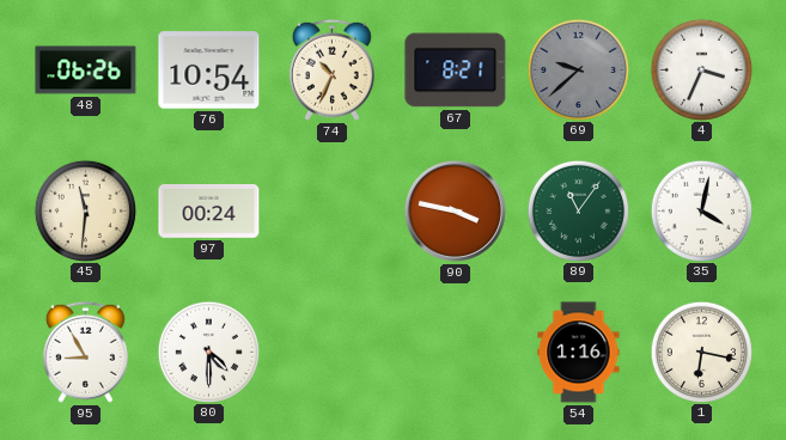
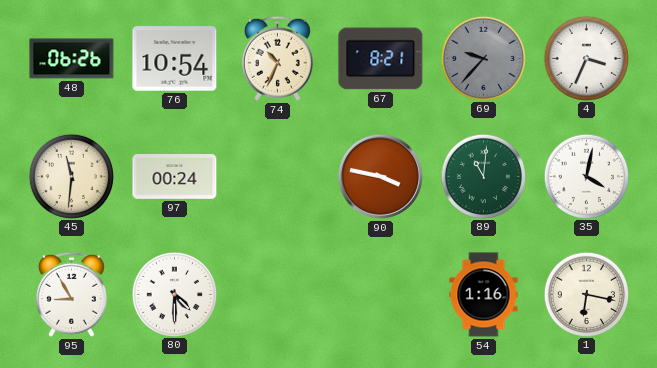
69: 9:38 -> 9:37
89: 11:06 -> 11:01
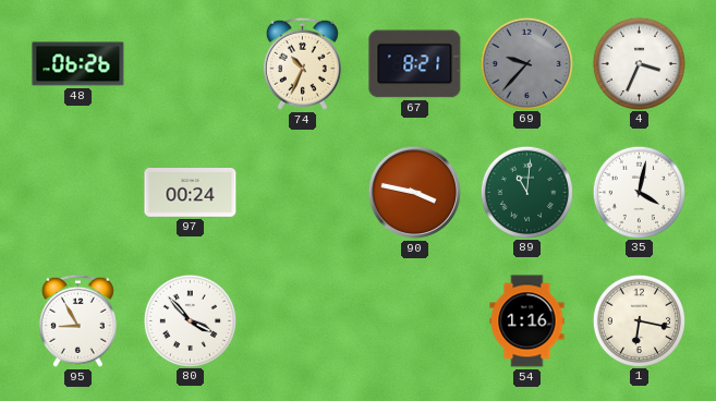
76: 10:54 -> none
45: 11:31 -> none
80: 4:30 -> 3:53
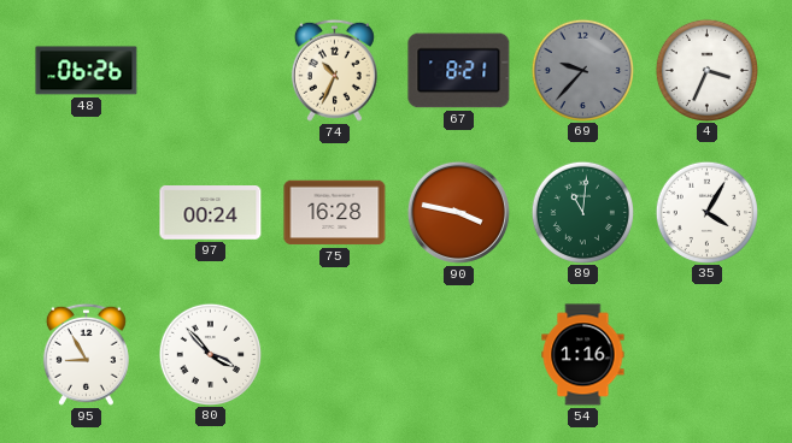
75: none -> 16:28
35: 4:02 -> 4:05
1: 6:17 -> none
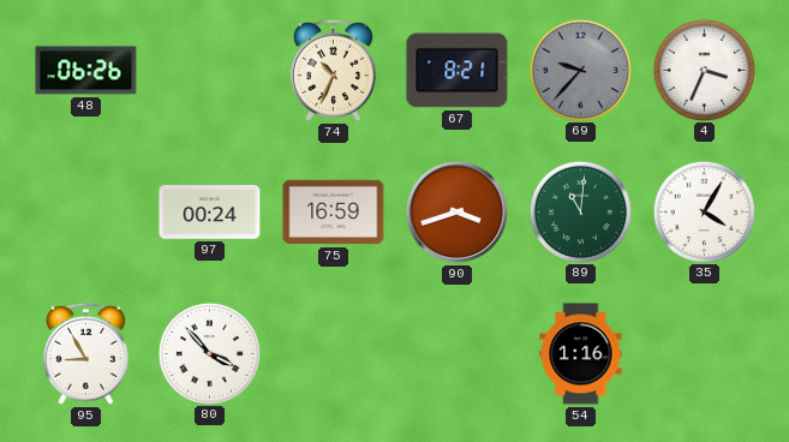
75: 16:28 -> 16:59
90: 3:47 -> 3:42
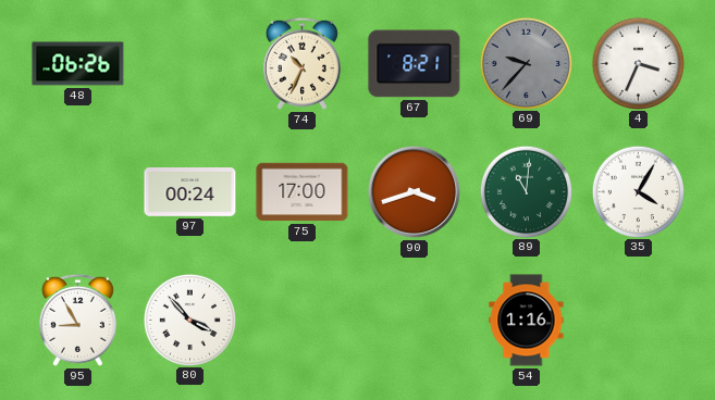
75: 16:59 -> 17:00
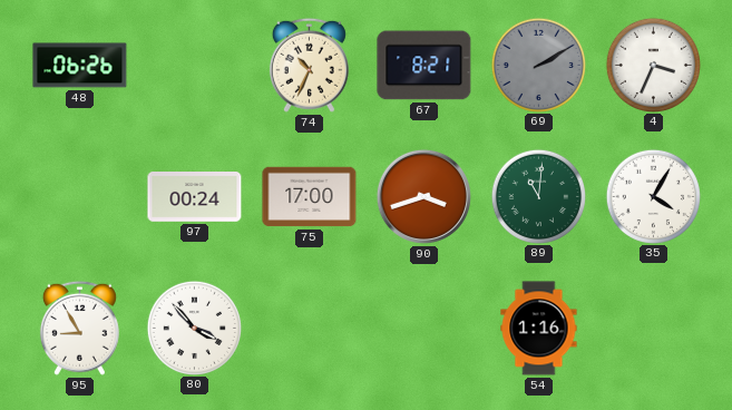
69: 9:37 -> 2:10
